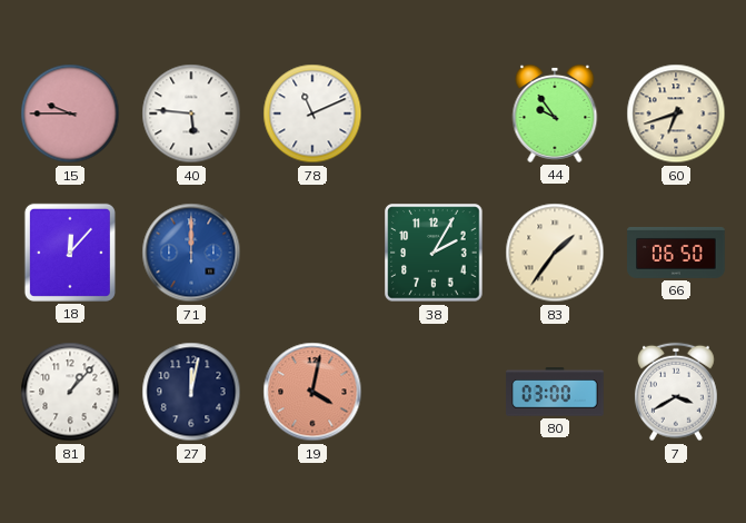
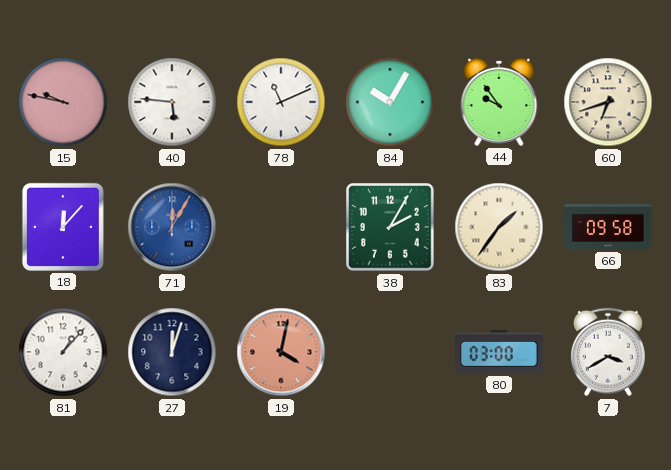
15: 9:45 -> 9:47
84: none -> 10:05
71: 12:00 -> 12:05
66: 06:50 -> 09:58
27: 12:02 -> 12:03
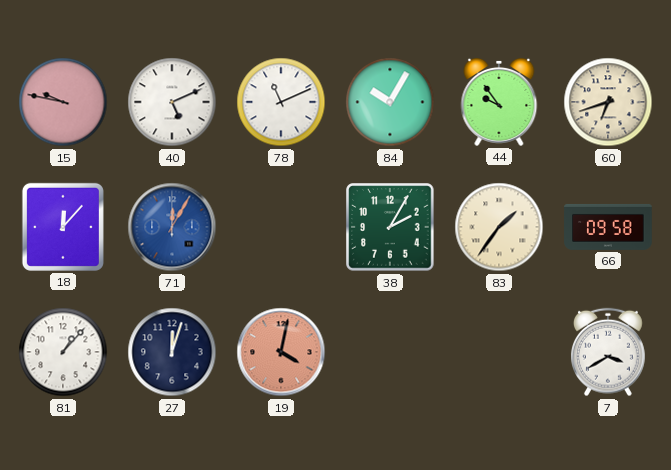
40: 5:46 -> 5:11
80: 03:00 -> none
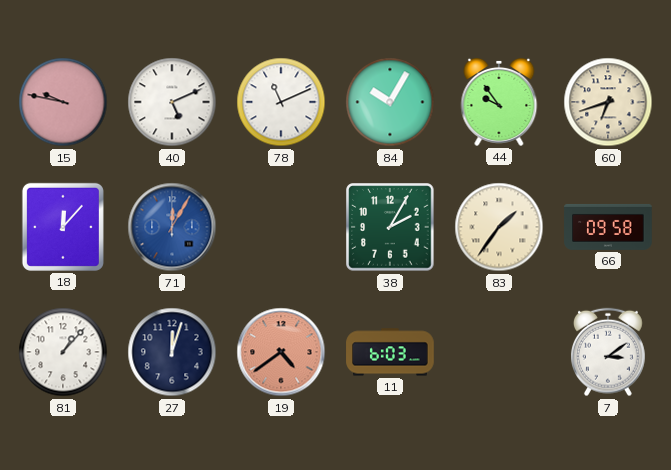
19: 4:02 -> 4:39
11: none -> 6:03
7: 3:40 -> 3:09
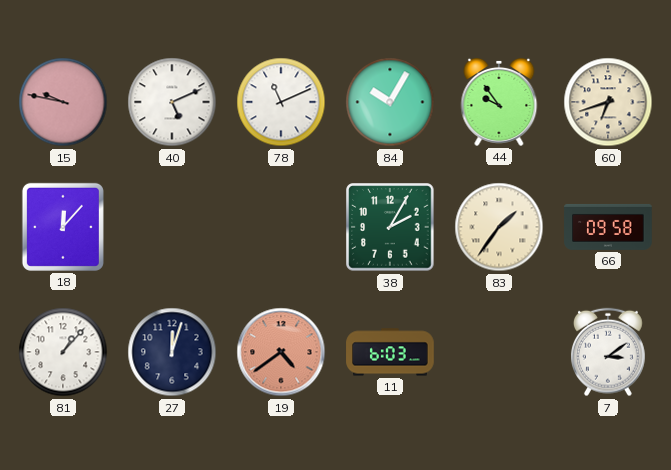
71: 12:05 -> none
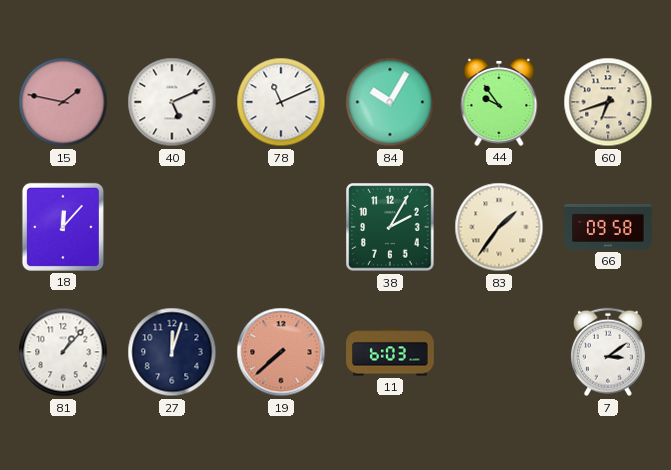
15: 9:47 -> 1:47
19: 4:39 -> 7:38
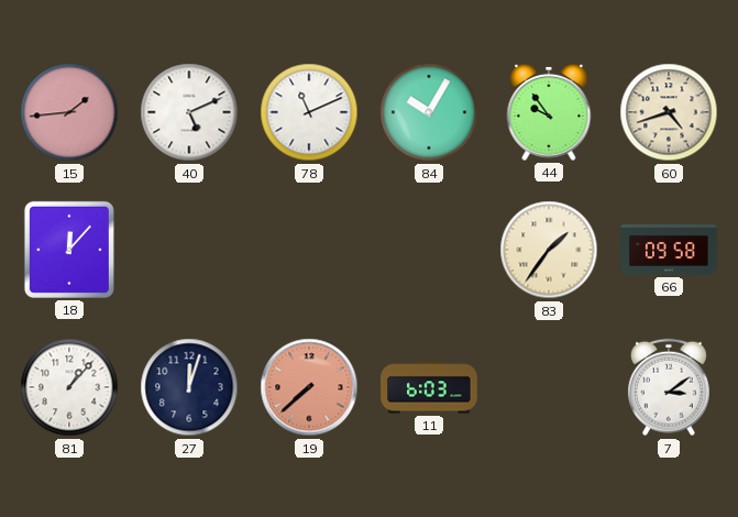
15: 1:47 -> 1:44
60: 6:42 -> 4:42
38: 2:05 -> none
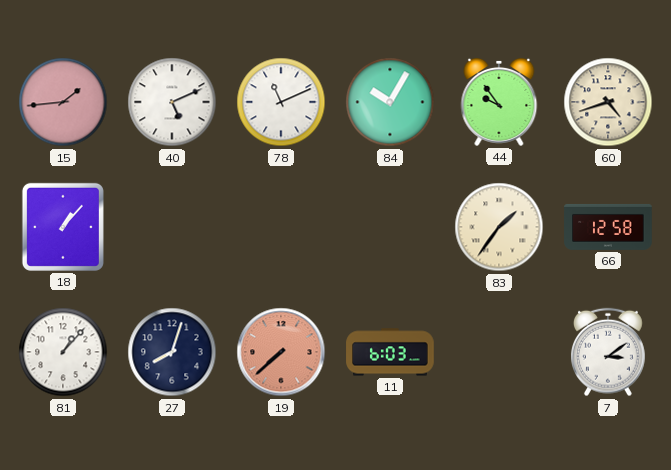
18: 12:07 -> 1:07
66: 09:58 -> 12:58
27: 12:03 -> 8:03
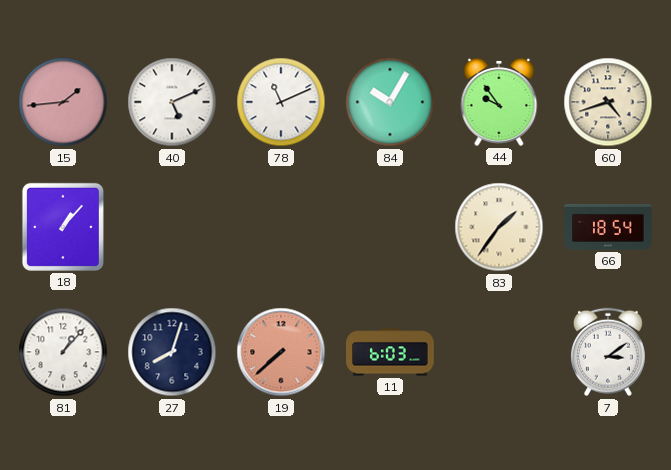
66: 12:58 -> 18:54
